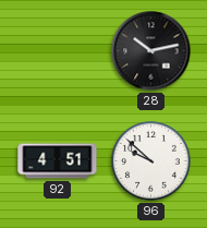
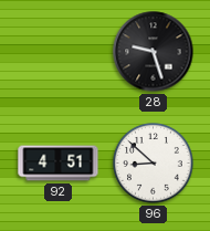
28: 10:13 -> 9:27
96: 9:52 -> 8:52
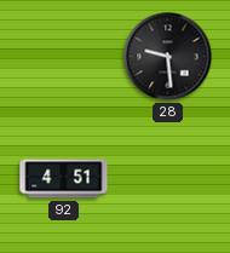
28: 9:27 -> 9:29
96: 8:52 -> none
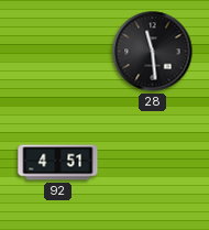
28: 9:29 -> 11:29
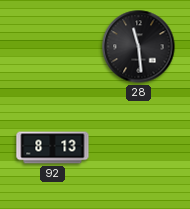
92: 4:51 -> 8:13
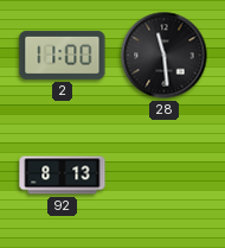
2: none -> 11:00
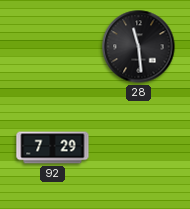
2: 11:00 -> none
92: 8:13 -> 7:29
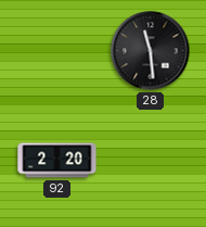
92: 7:29 -> 2:20
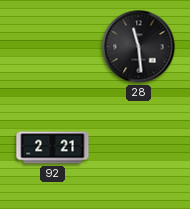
92: 2:20 -> 2:21
